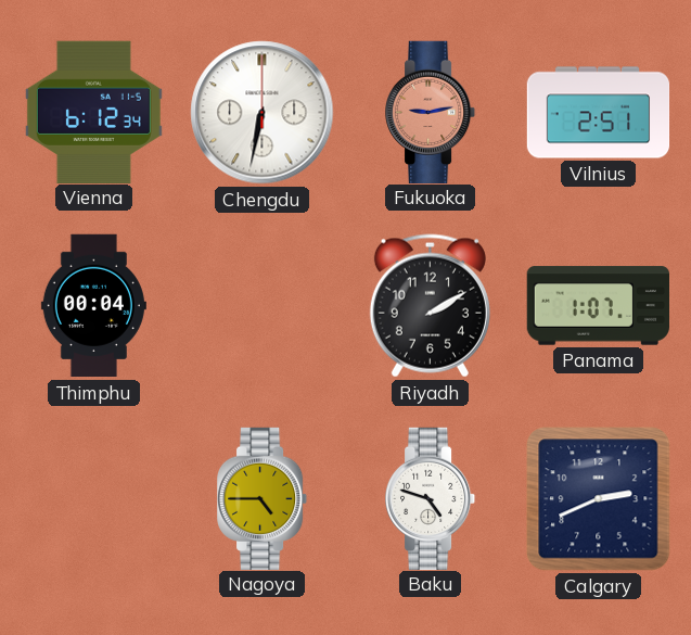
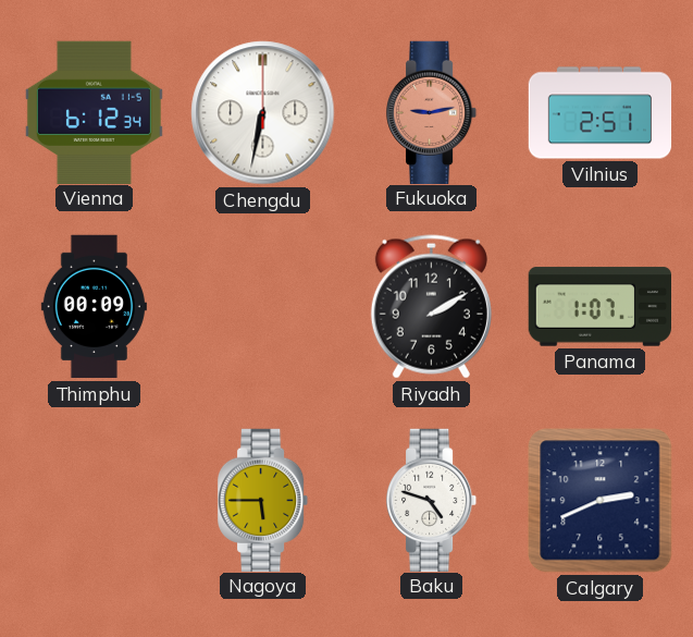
Thimphu: 00:04 -> 00:09
Nagoya: 4:45 -> 5:45
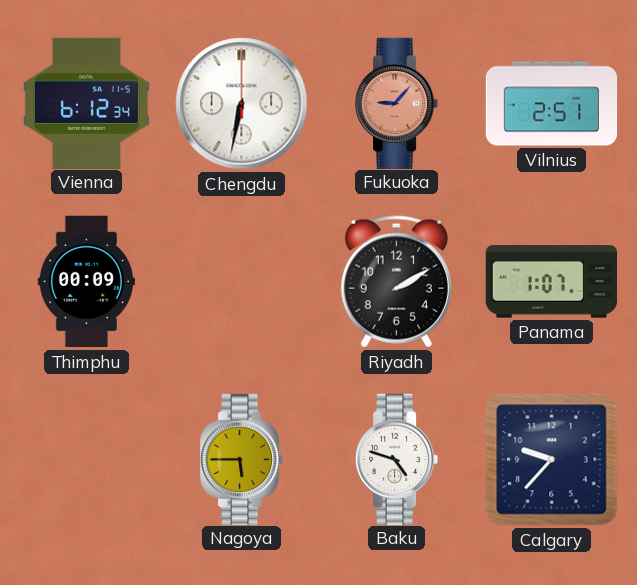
Fukuoka: 9:13 -> 9:07
Calgary: 2:41 -> 9:37
